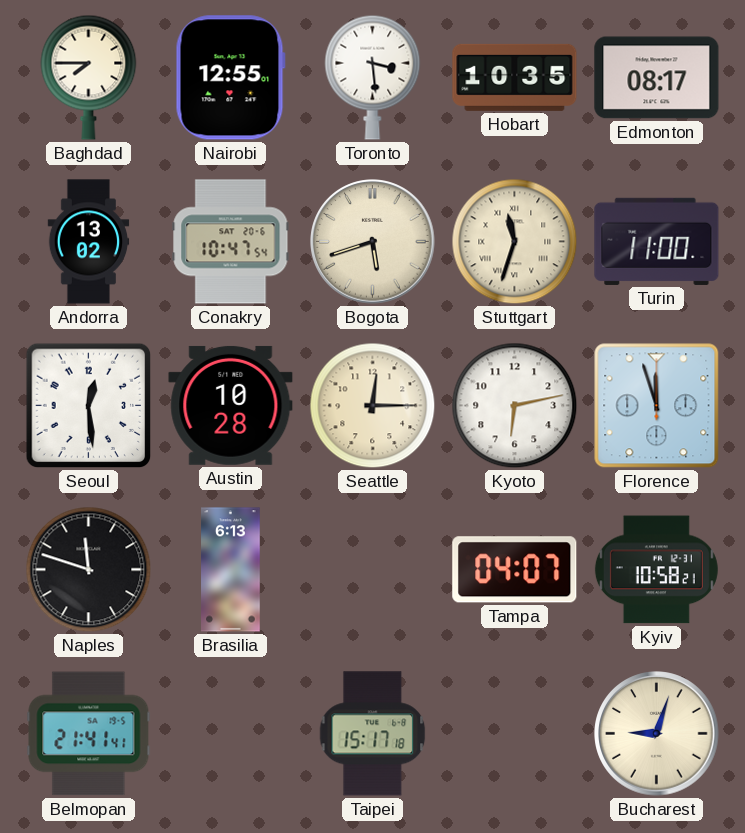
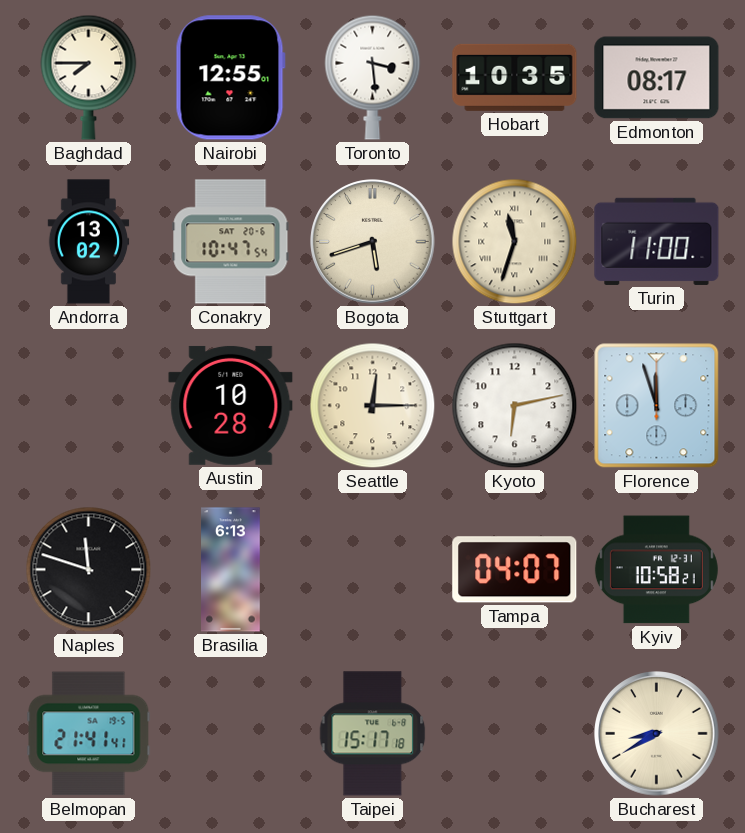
Seoul: 12:29 -> none
Bucharest: 9:03 -> 8:40
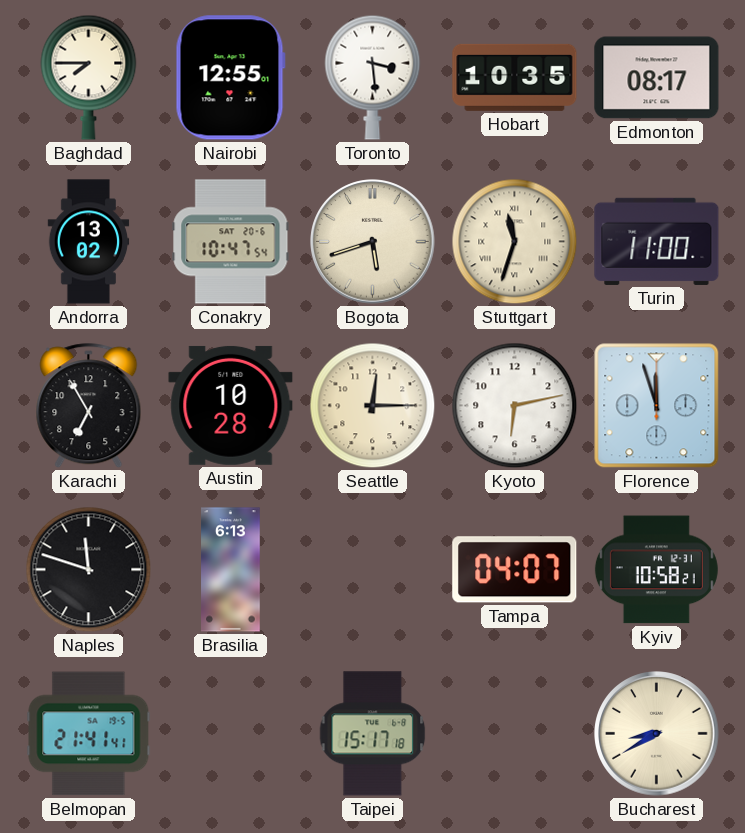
Karachi: none -> 6:55
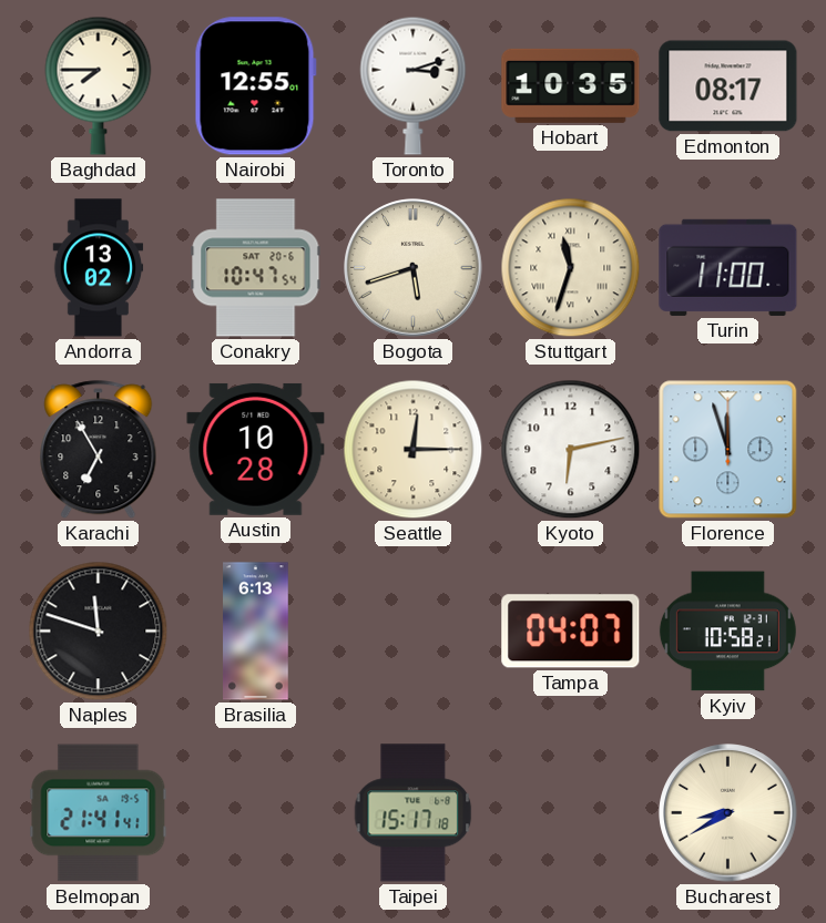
Toronto: 3:29 -> 3:12
